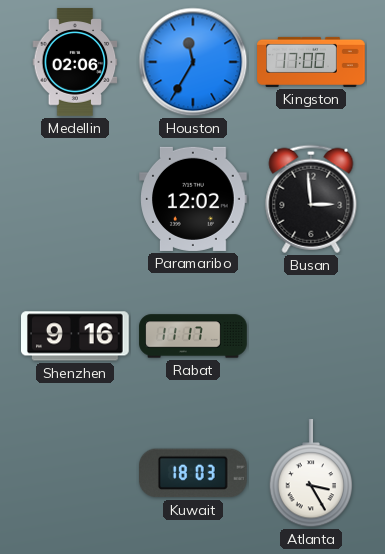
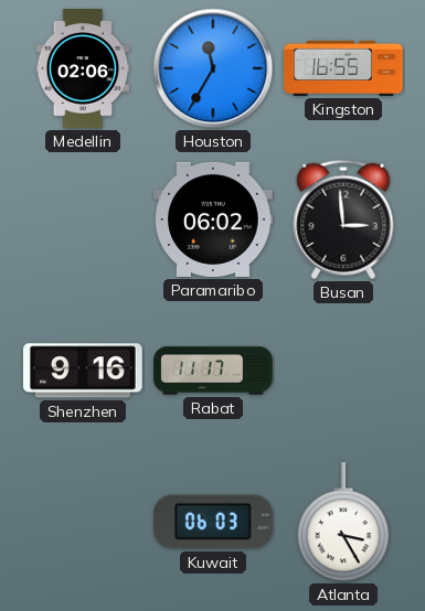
Kingston: 17:00 -> 16:55
Paramaribo: 12:02 -> 06:02
Kuwait: 18:03 -> 06:03
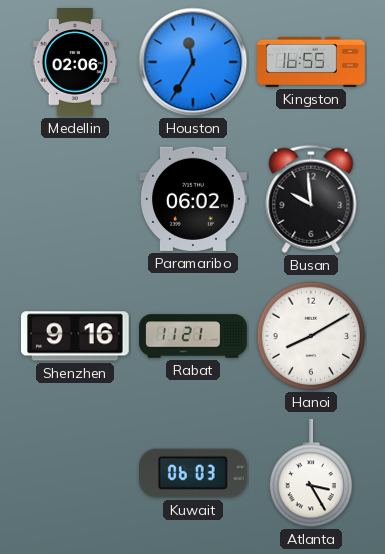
Busan: 2:59 -> 9:59
Rabat: 11:17 -> 11:21
Hanoi: none -> 8:10
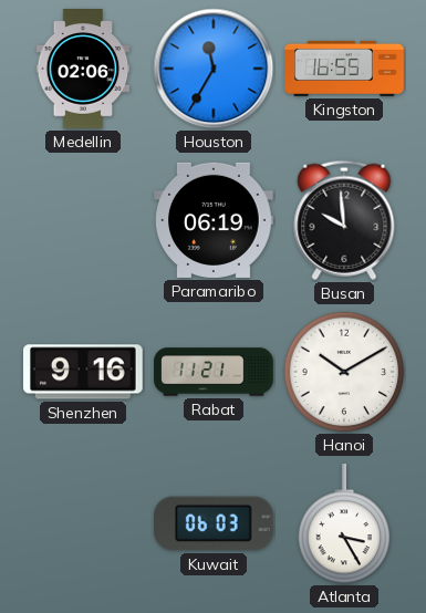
Paramaribo: 06:02 -> 06:19
Hanoi: 8:10 -> 10:10
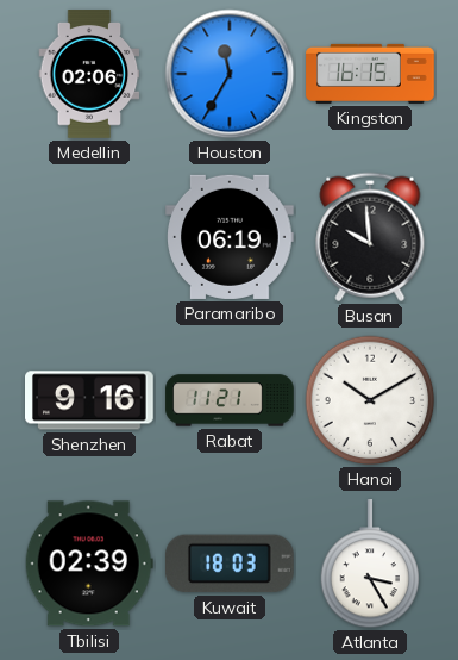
Kingston: 16:55 -> 16:15
Tbilisi: none -> 02:39
Kuwait: 06:03 -> 18:03
